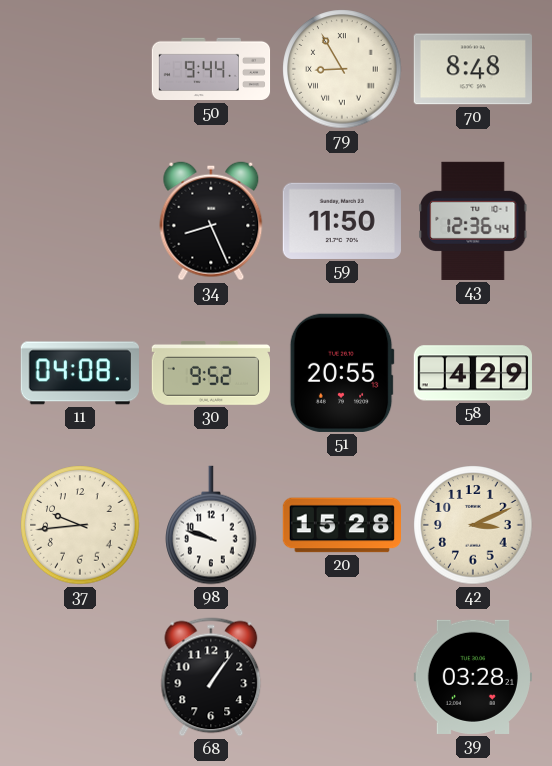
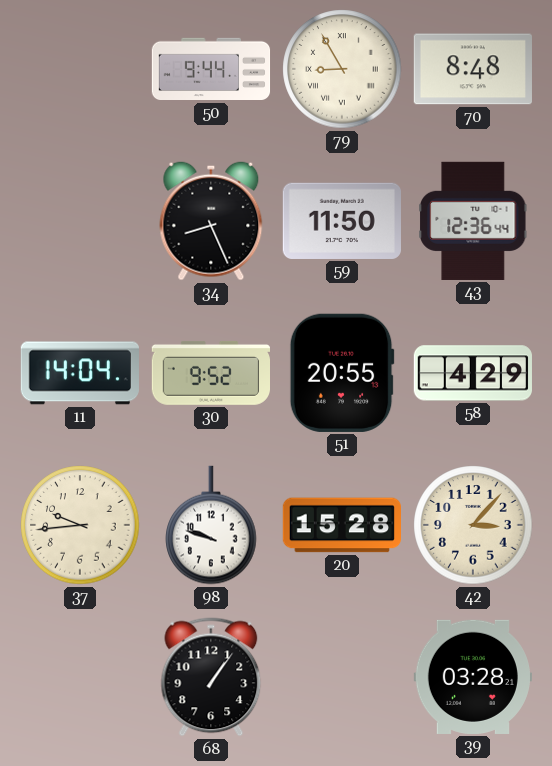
11: 04:08 -> 14:04
42: 3:11 -> 3:07
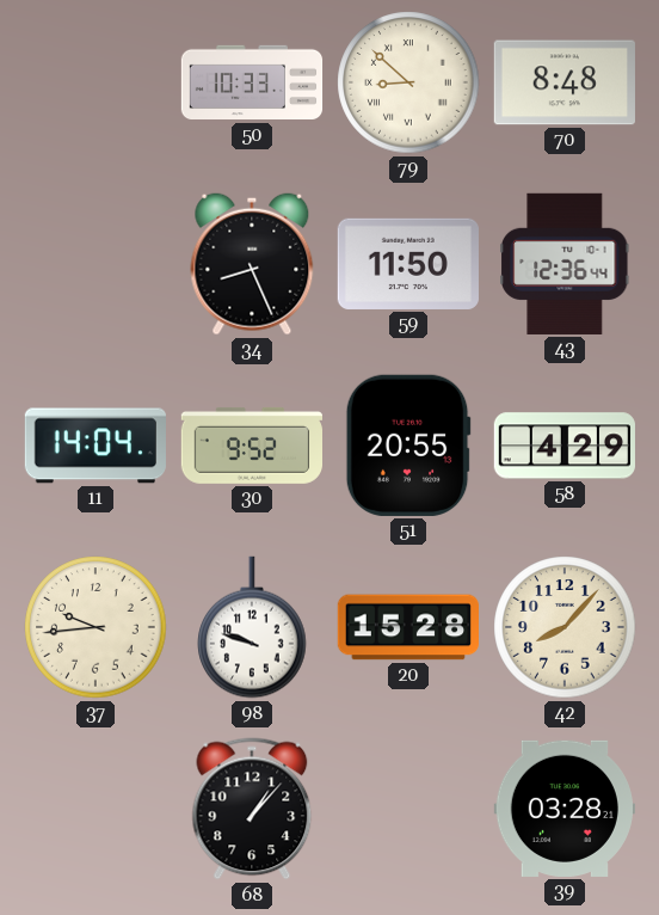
50: 9:44 -> 10:33
79: 8:55 -> 8:52
42: 3:07 -> 8:07
68: 1:06 -> 1:07
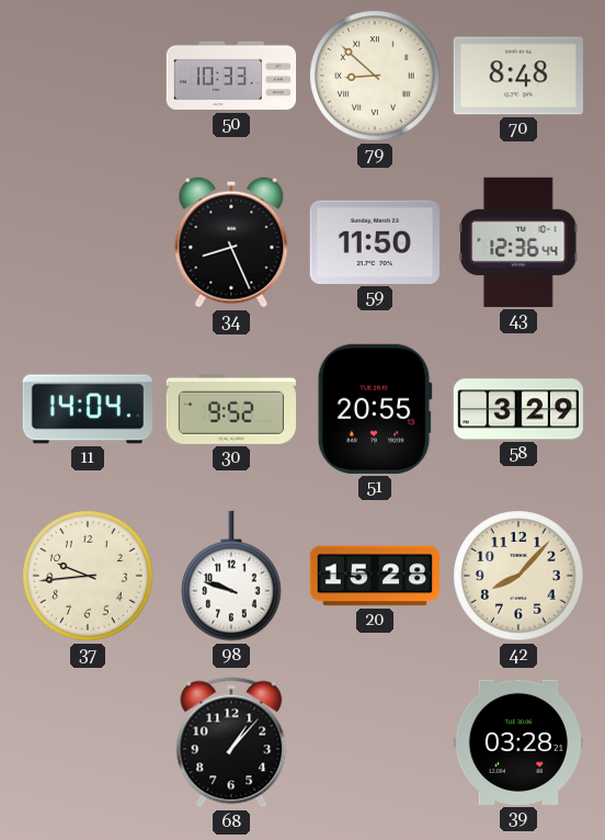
58: 4:29 -> 3:29
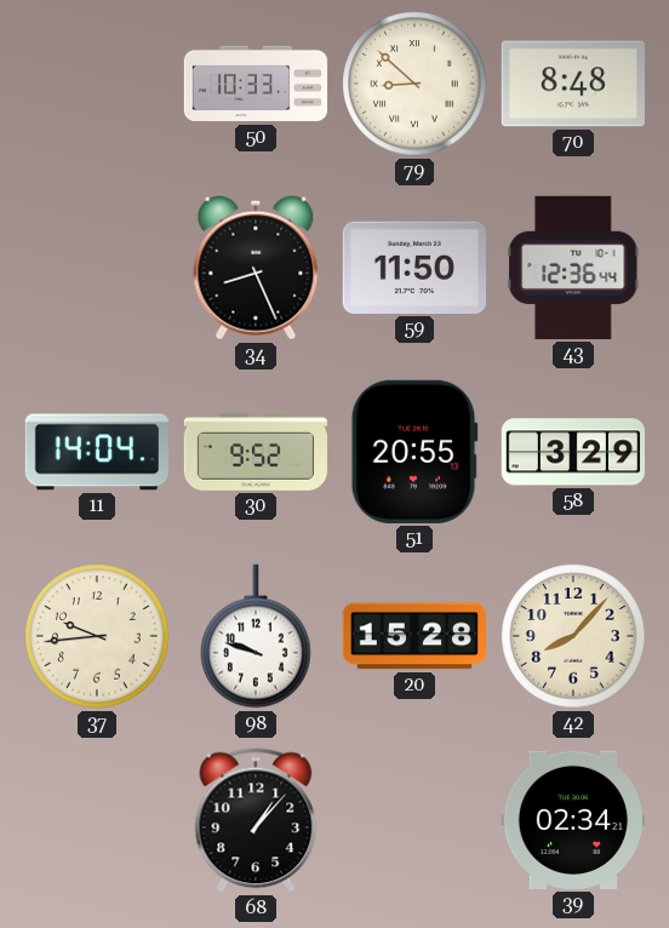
39: 03:28 -> 02:34
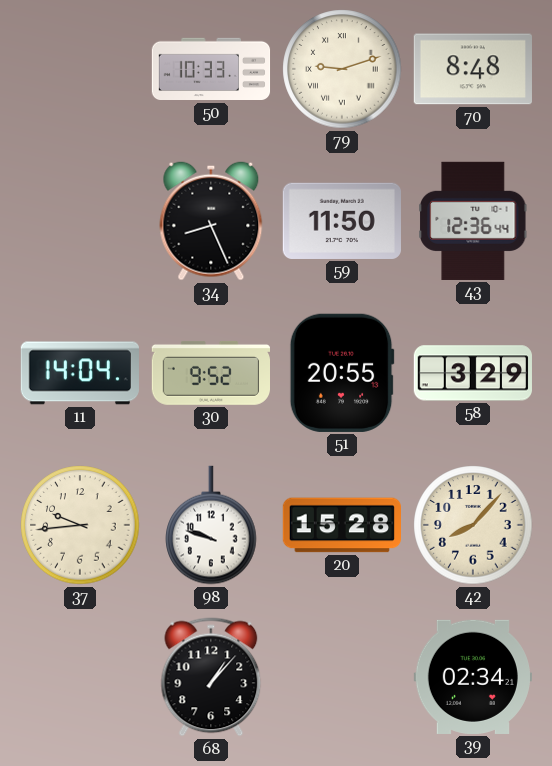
79: 8:52 -> 9:12
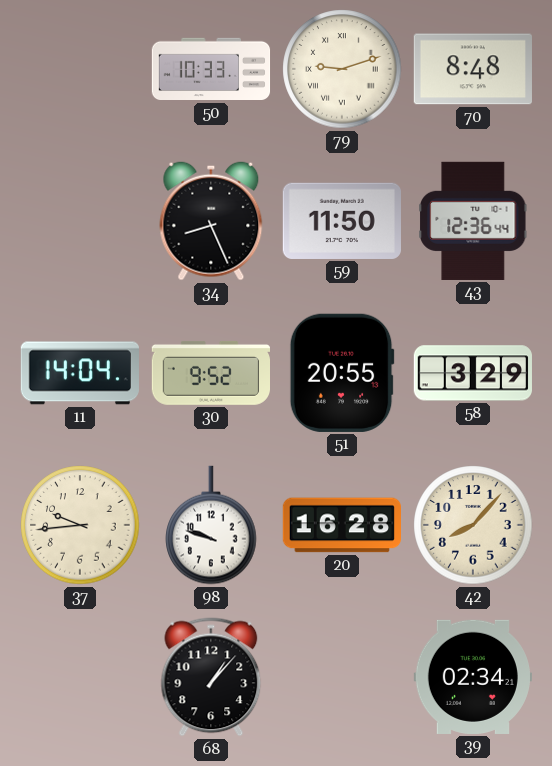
20: 15:28 -> 16:28
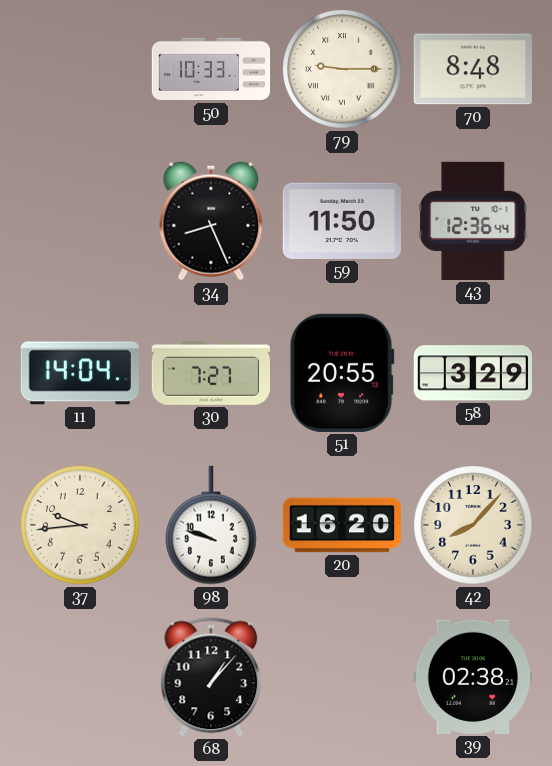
79: 9:12 -> 9:15
30: 9:52 -> 7:27
20: 16:28 -> 16:20
39: 02:34 -> 02:38
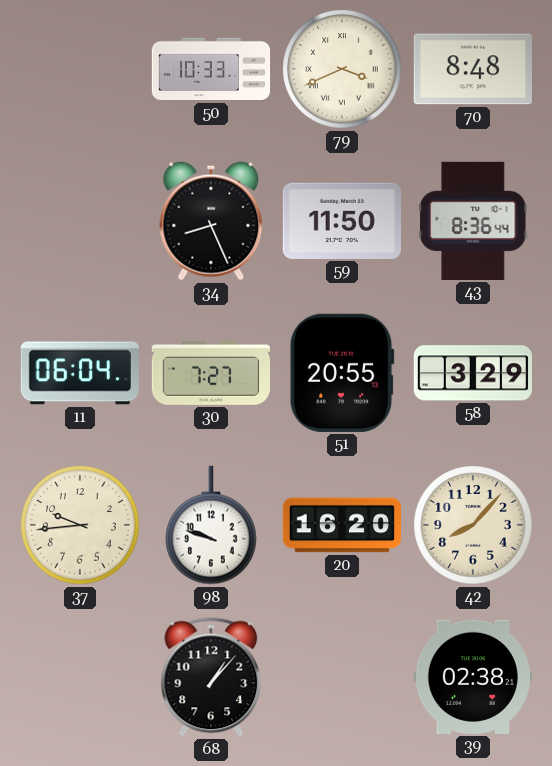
79: 9:15 -> 3:41
43: 12:36 -> 8:36
11: 14:04 -> 06:04
